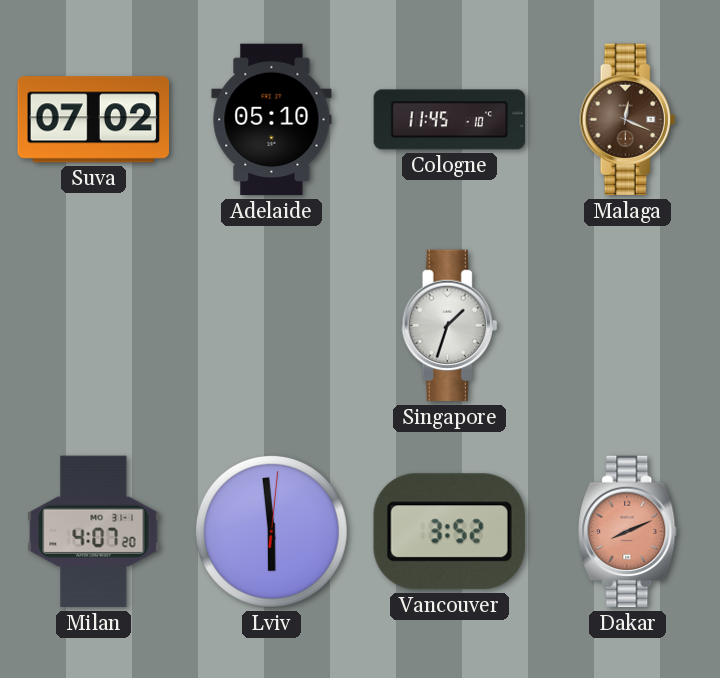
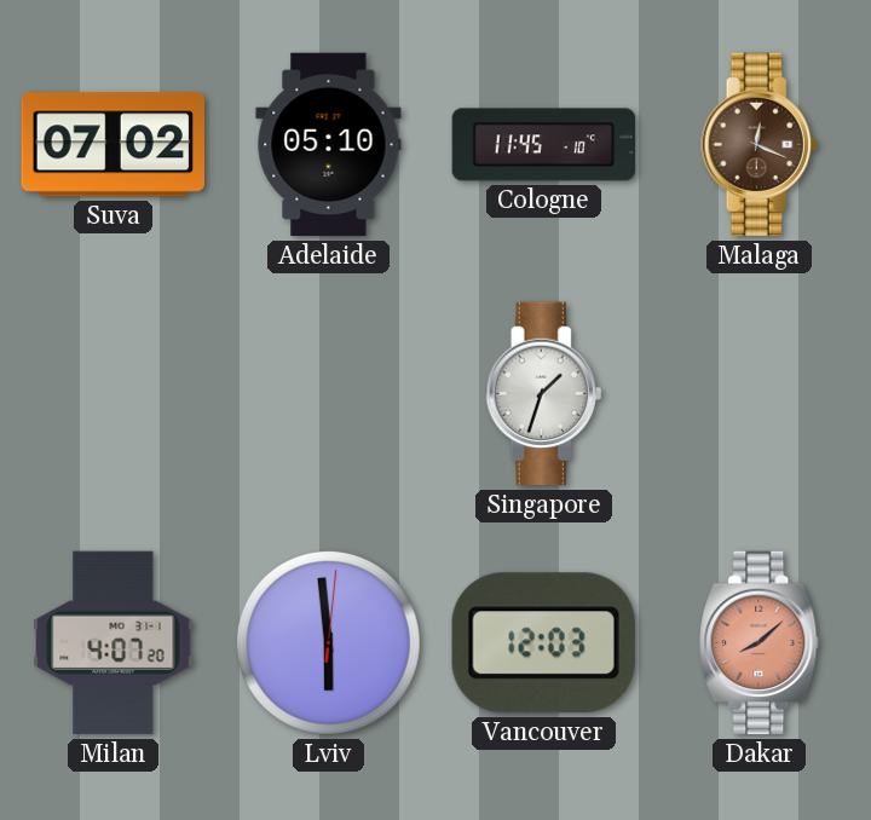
Vancouver: 3:52 -> 12:03
Dakar: 8:11 -> 8:08
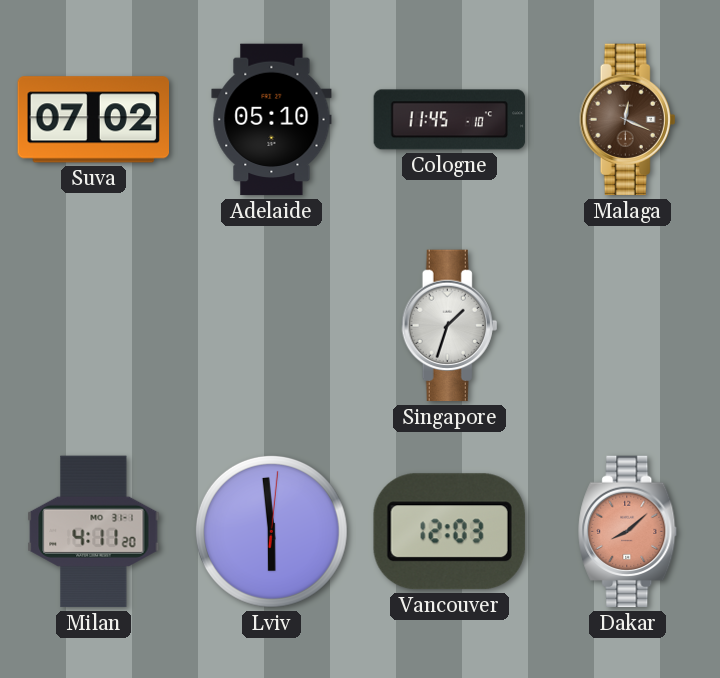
Milan: 4:07 -> 4:11
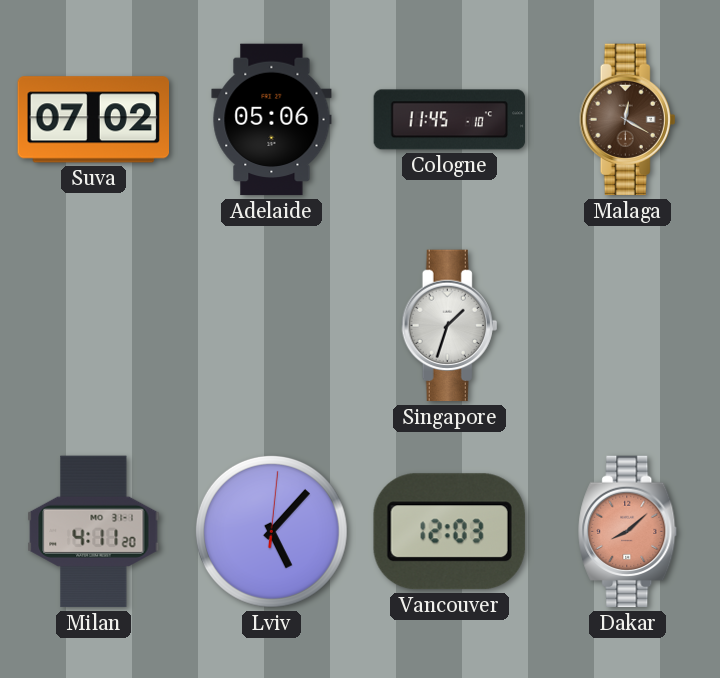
Adelaide: 05:10 -> 05:06
Malaga: 12:19 -> 12:20
Lviv: 5:59 -> 5:07
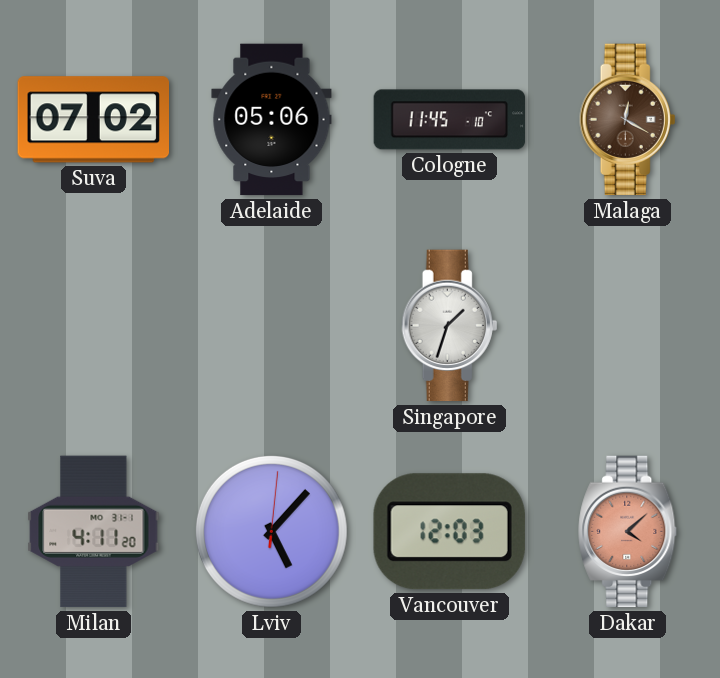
Dakar: 8:08 -> 4:08
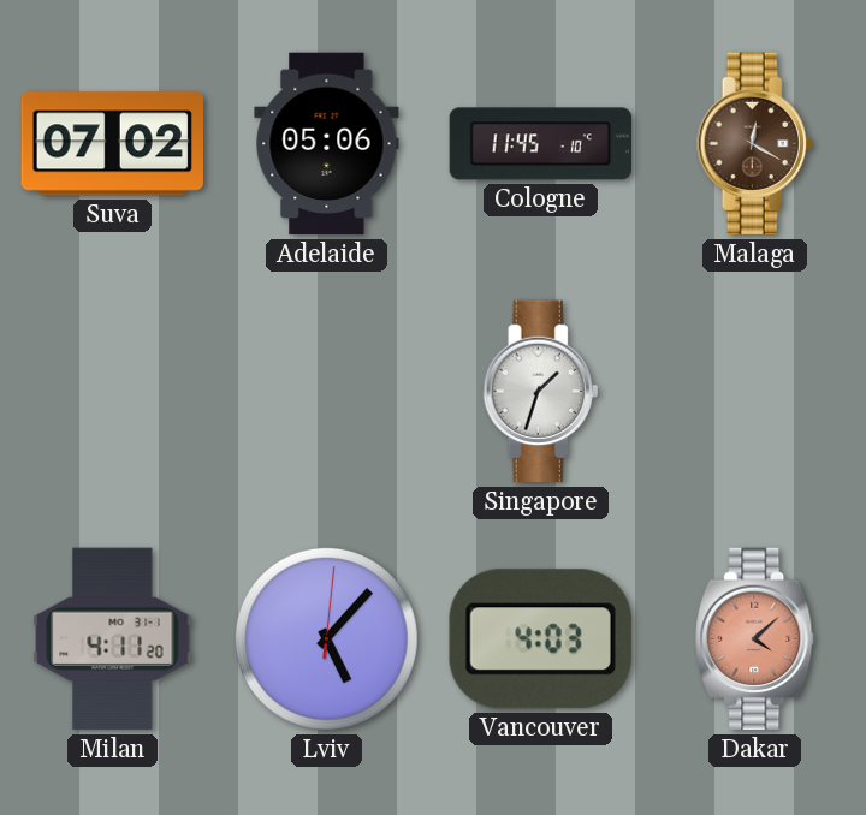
Vancouver: 12:03 -> 4:03
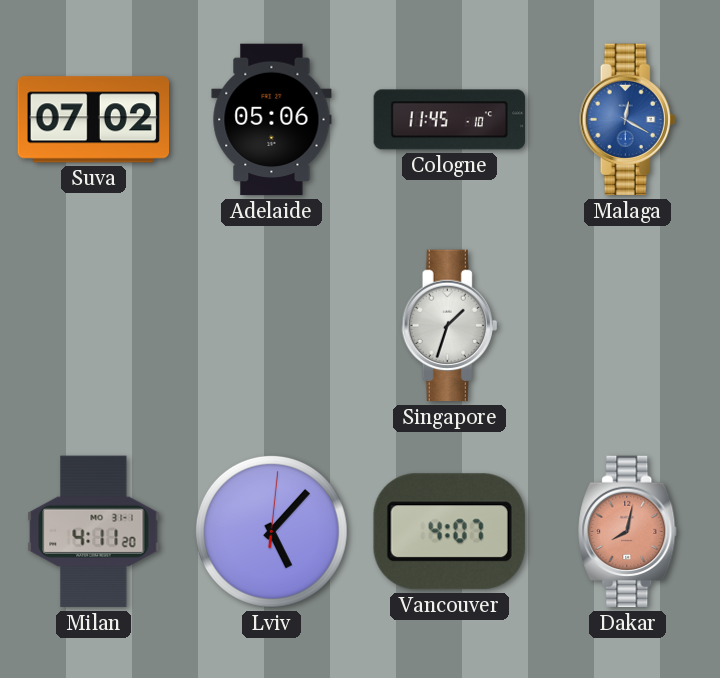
Malaga dial: brown -> blue
Vancouver: 4:03 -> 4:07
Dakar: 4:08 -> 8:02
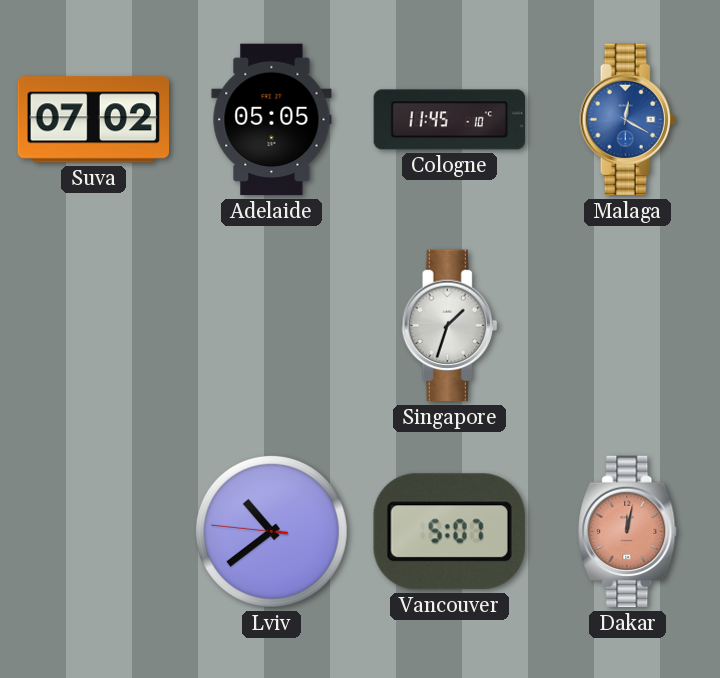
Adelaide: 05:06 -> 05:05
Milan: 4:11 -> none
Lviv: 5:07 -> 10:38
Vancouver: 4:07 -> 5:07
Dakar: 8:02 -> 12:02
